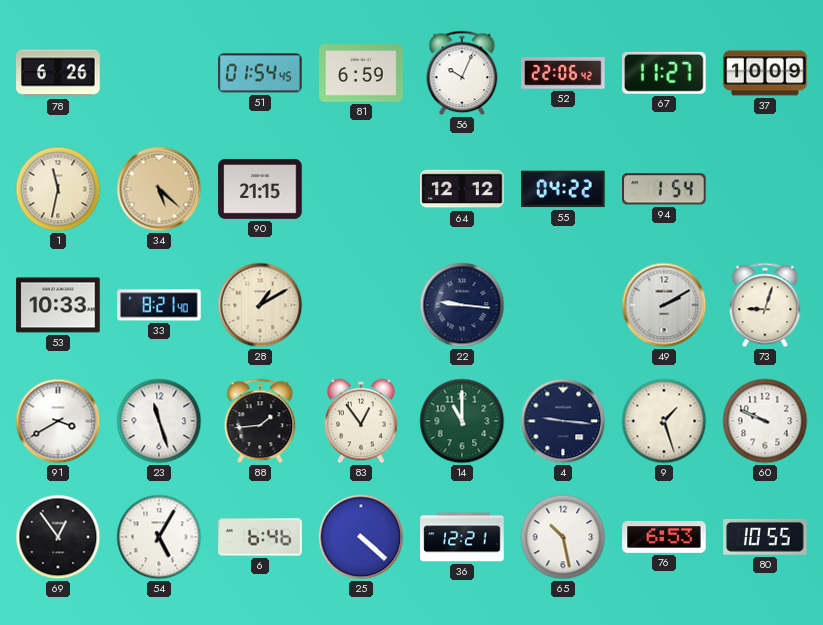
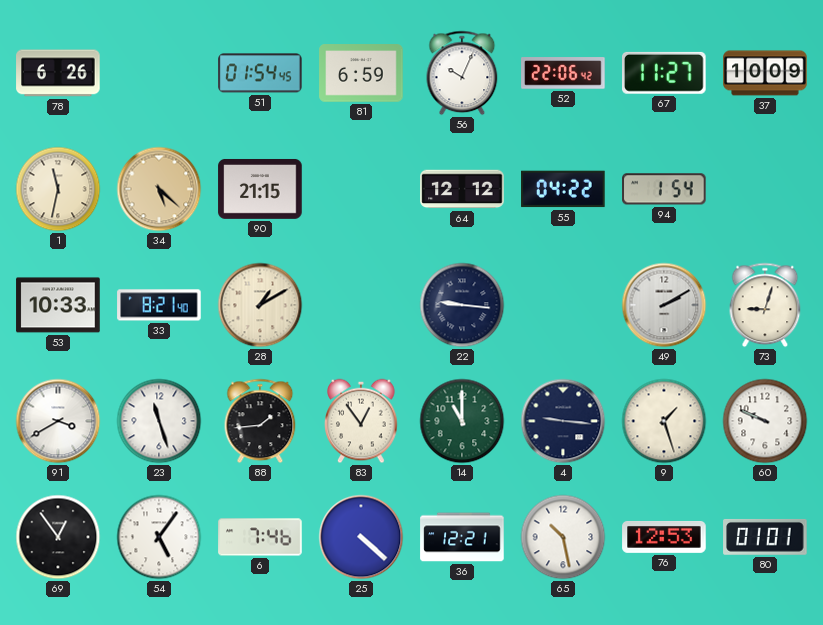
54: 5:05 -> 5:06
6: 6:46 -> 7:46
76: 6:53 -> 12:53
80: 10:55 -> 01:01
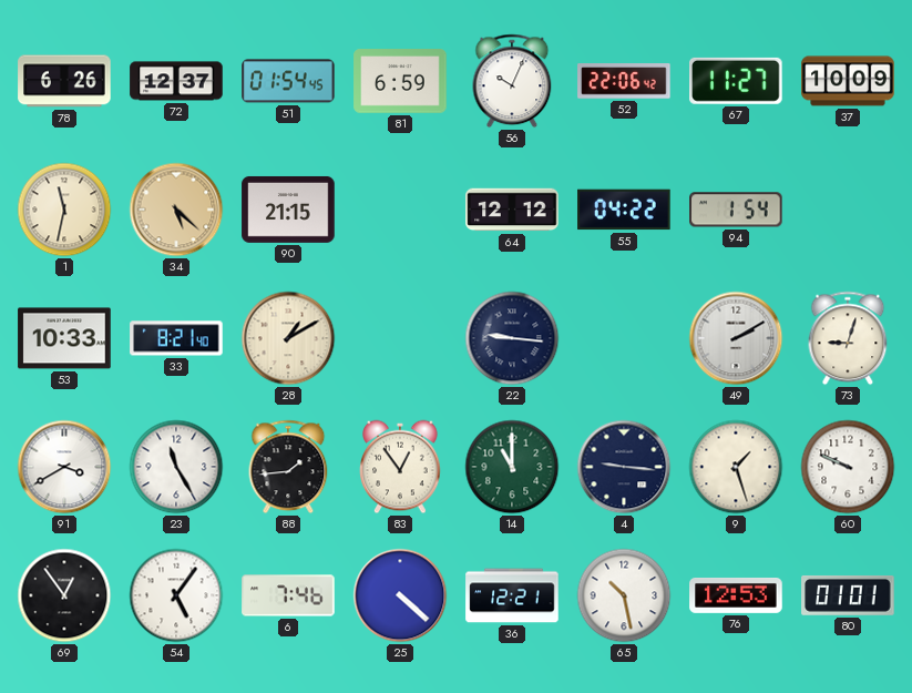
72: none -> 12:37
23: 11:27 -> 11:25
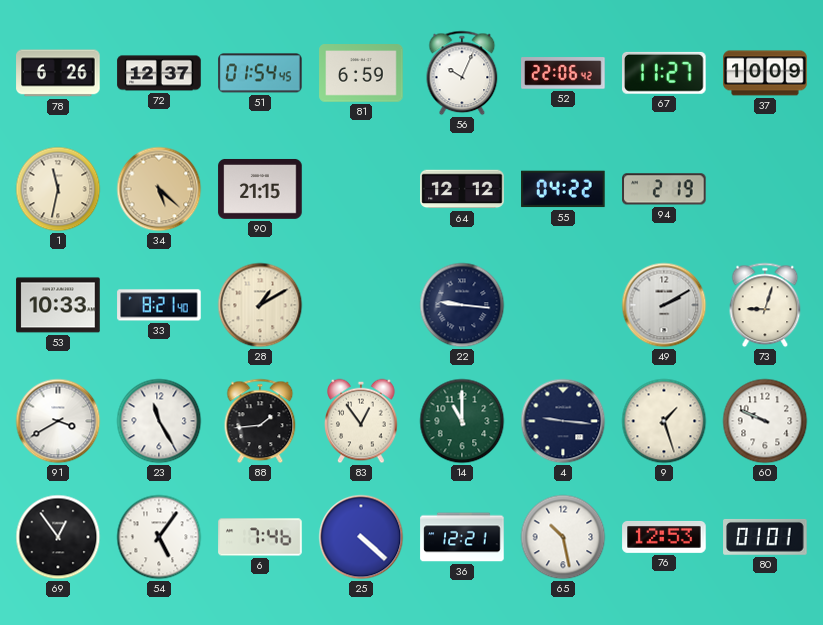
94: 1:54 -> 2:19
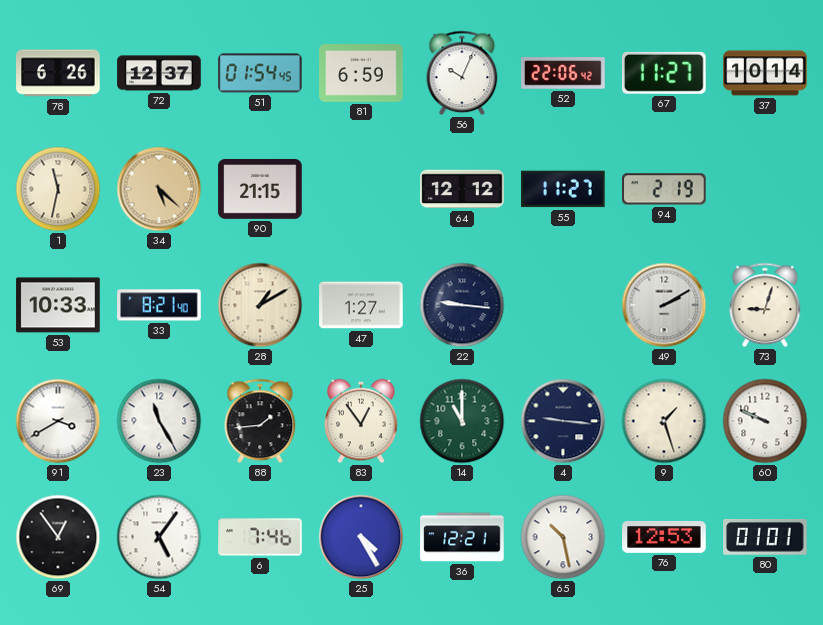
37: 10:09 -> 10:14
55: 04:22 -> 11:27
47: none -> 1:27
25: 4:22 -> 4:25
